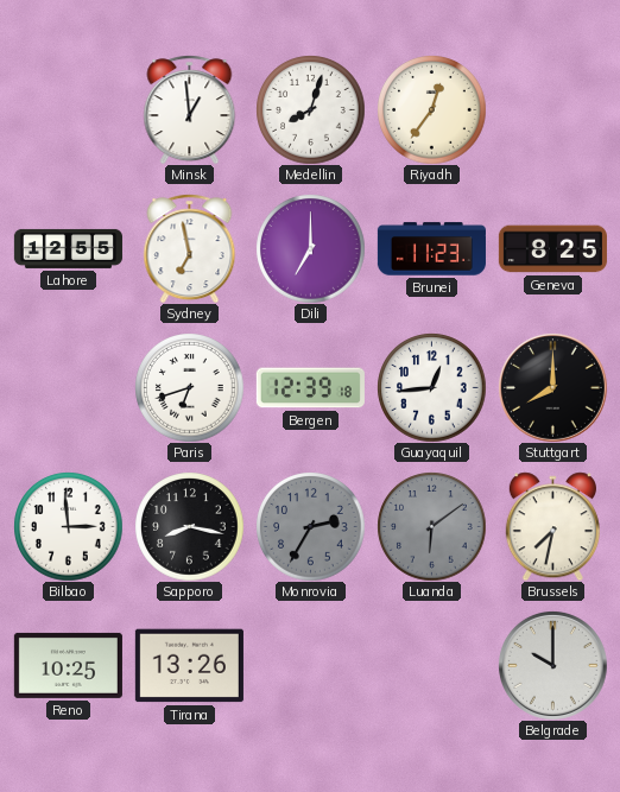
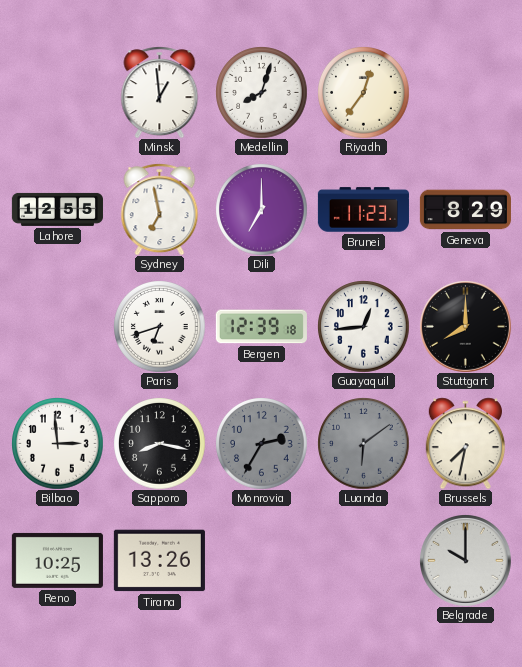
Geneva: 8:25 -> 8:29
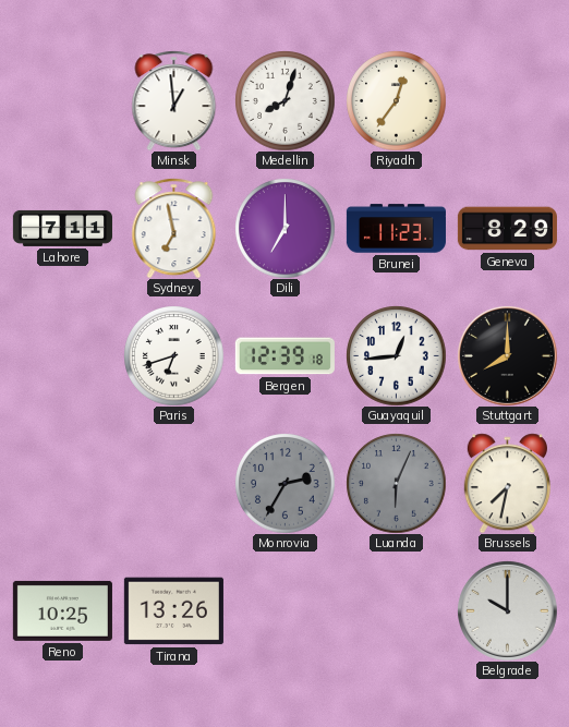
Lahore: 12:55 -> 7:11
Bilbao: 2:59 -> none
Sapporo: 8:17 -> none
Luanda: 6:09 -> 6:04
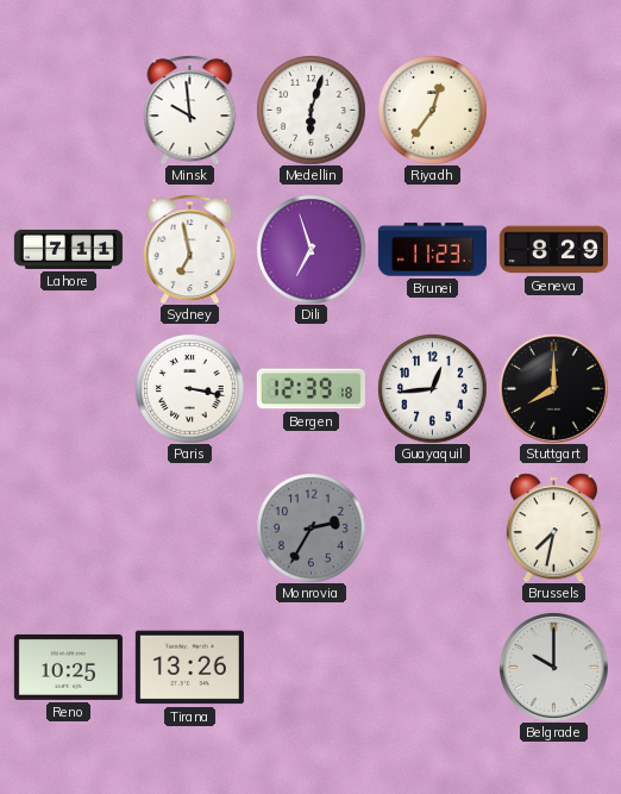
Minsk: 12:59 -> 9:59
Medellin: 8:03 -> 6:03
Dili: 7:00 -> 6:57
Paris: 6:42 -> 3:17
Luanda: 6:04 -> none
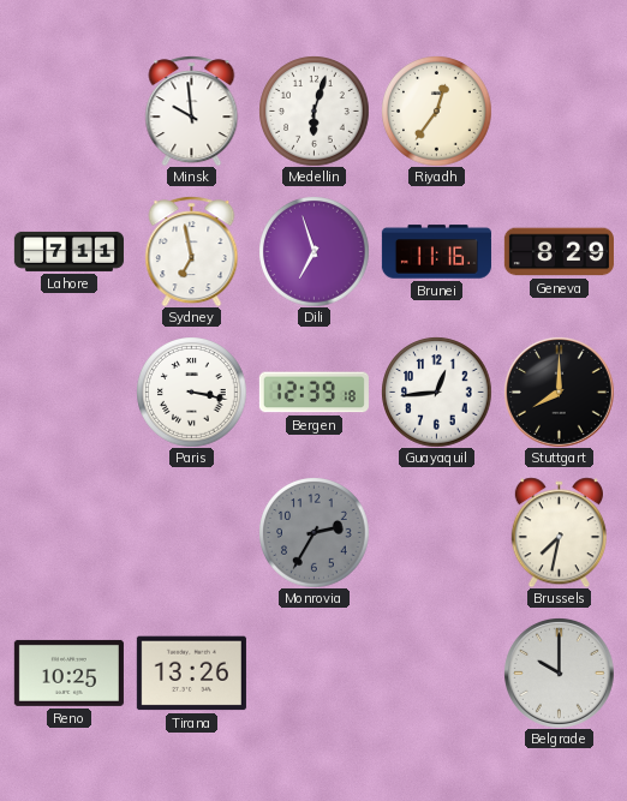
Brunei: 11:23 -> 11:16
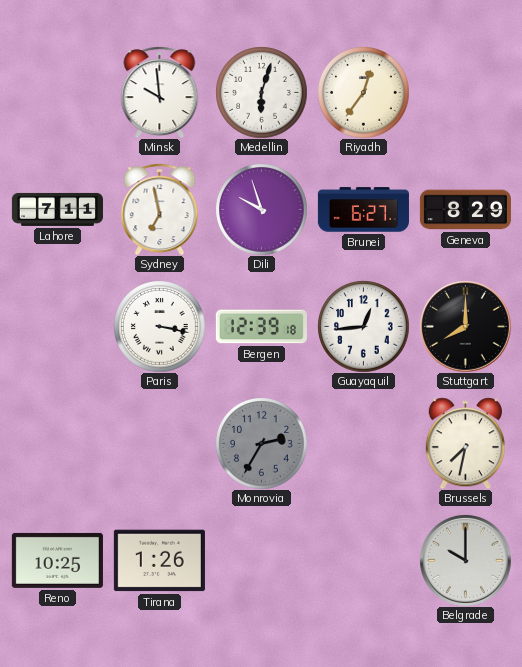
Dili: 6:57 -> 9:57
Brunei: 11:16 -> 6:27
Tirana: 13:26 -> 1:26
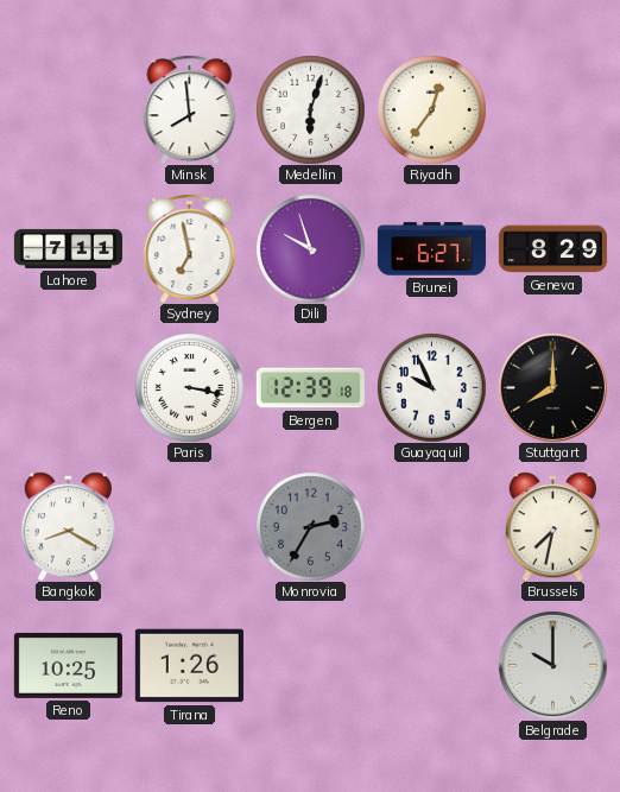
Minsk: 9:59 -> 7:59
Guayaquil: 12:44 -> 9:56
Bangkok: none -> 8:20
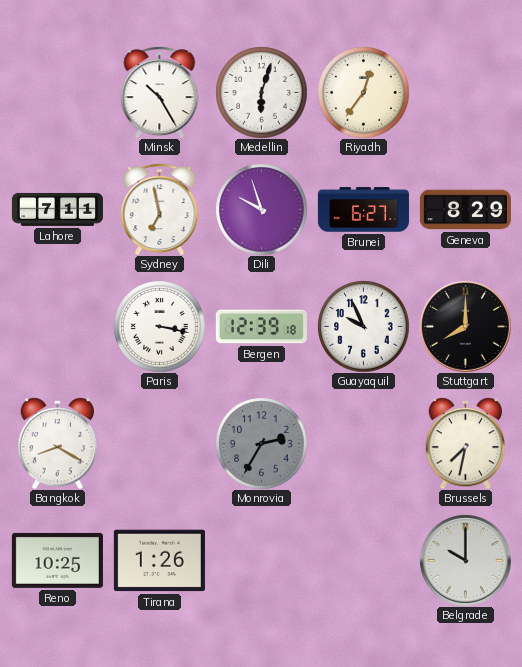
Minsk: 7:59 -> 10:25
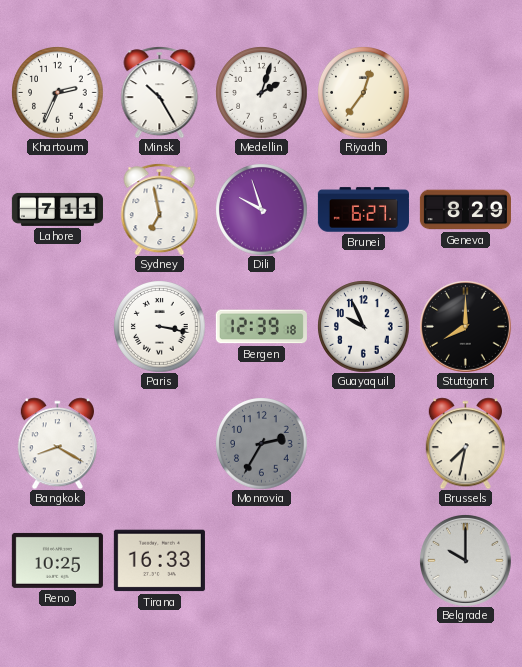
Khartoum: none -> 2:34
Medellin: 6:03 -> 2:03
Tirana: 1:26 -> 16:33
